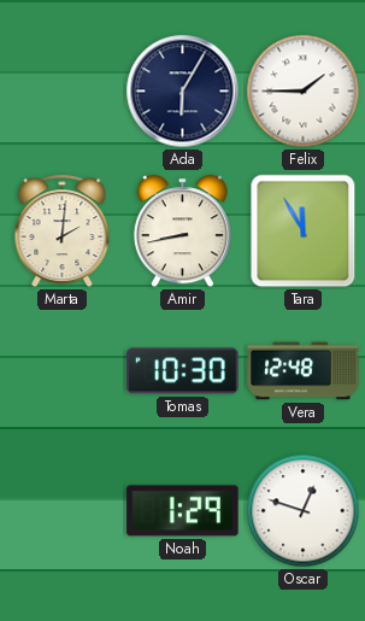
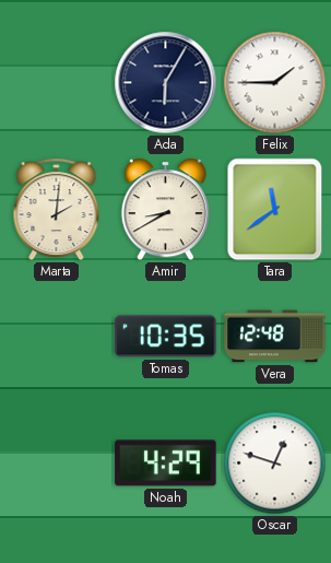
Amir: 8:43 -> 8:40
Tara: 11:55 -> 11:39
Tomas: 10:30 -> 10:35
Noah: 1:29 -> 4:29
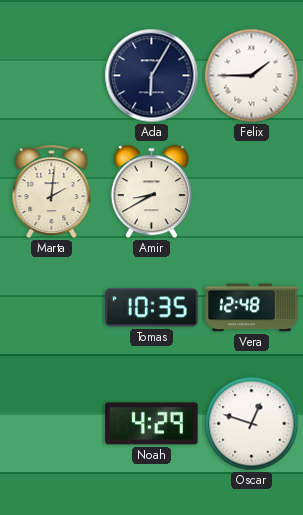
Tara: 11:39 -> none
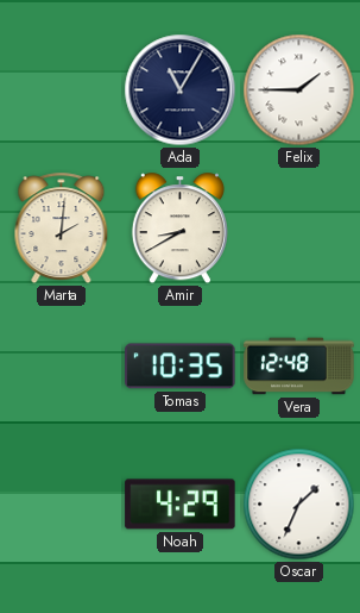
Ada: 6:05 -> 11:05
Oscar: 12:48 -> 1:34
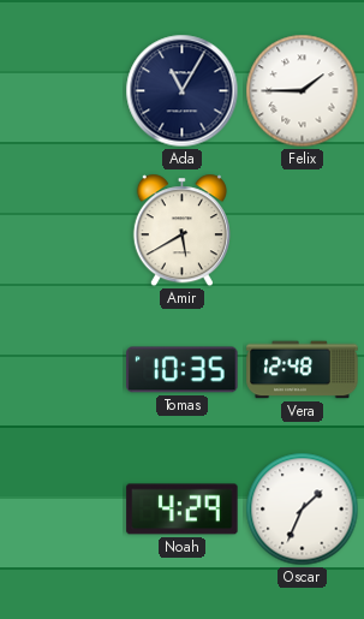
Marta: 2:01 -> none
Amir: 8:40 -> 5:40
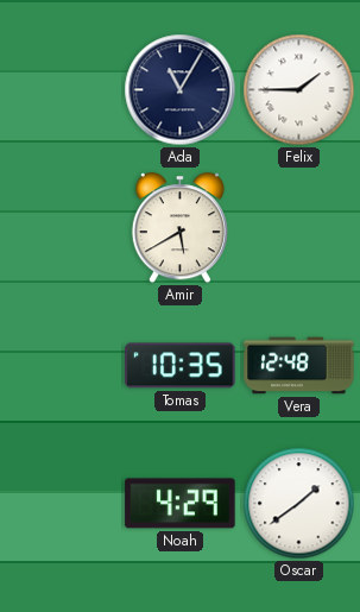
Oscar: 1:34 -> 1:39
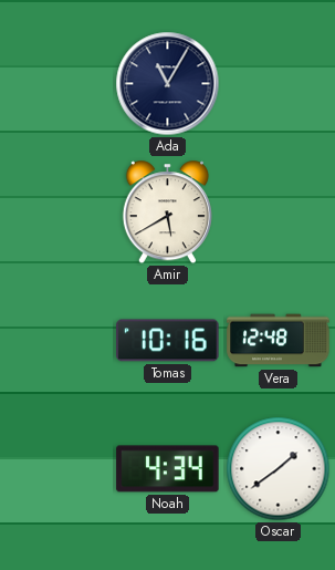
Felix: 1:45 -> none
Tomas: 10:35 -> 10:16
Noah: 4:29 -> 4:34
